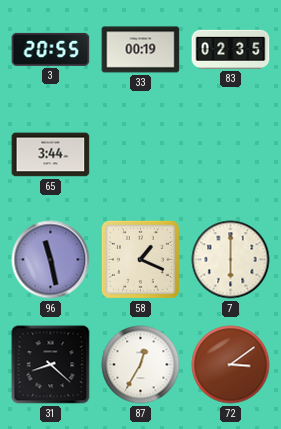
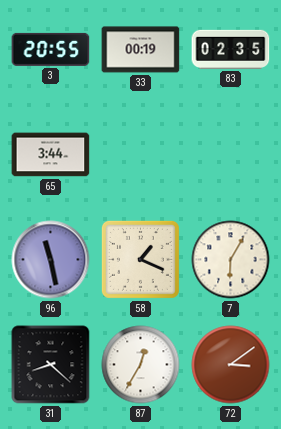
7: 6:00 -> 6:05
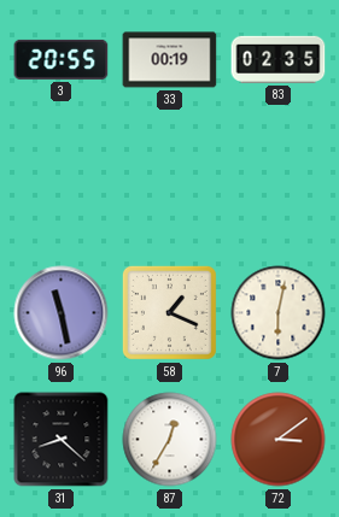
65: 3:44 -> none
7: 6:05 -> 6:02
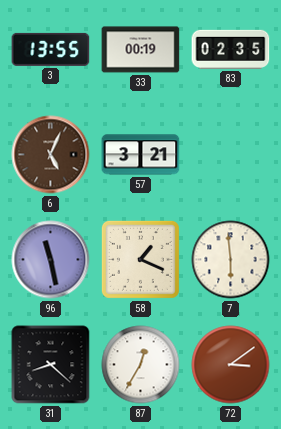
3: 20:55 -> 13:55
6: none -> 5:04
57: none -> 3:21
7: 6:02 -> 5:59
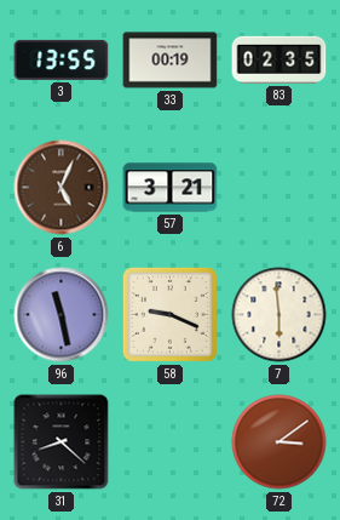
58: 1:19 -> 9:19
87: 12:35 -> none
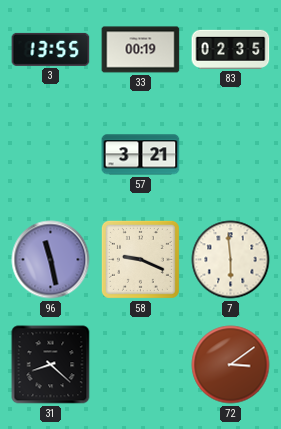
6: 5:04 -> none
